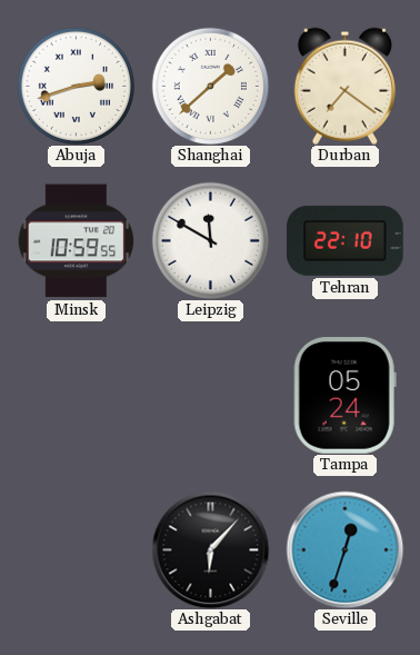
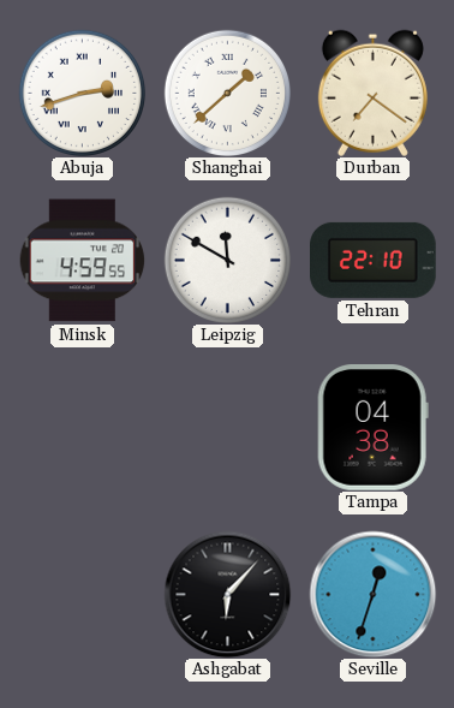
Minsk: 10:59 -> 4:59
Tampa: 05:24 -> 04:38
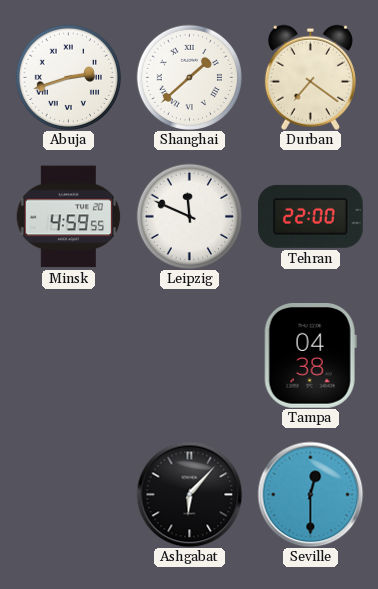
Leipzig: 11:50 -> 11:49
Tehran: 22:10 -> 22:00
Seville: 12:33 -> 12:30
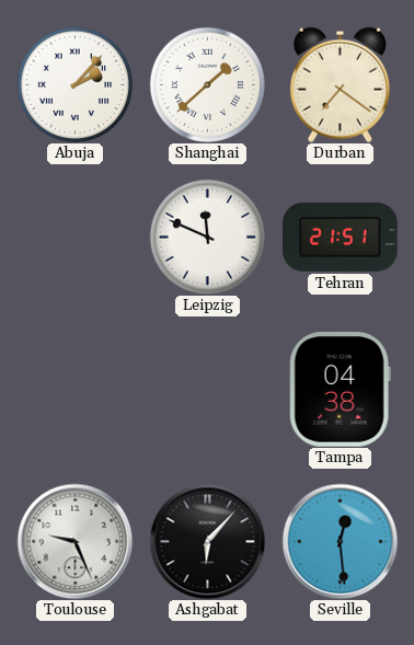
Abuja: 2:42 -> 2:07
Minsk: 4:59 -> none
Tehran: 22:00 -> 21:51
Toulouse: none -> 9:26
Seville: 12:30 -> 12:29
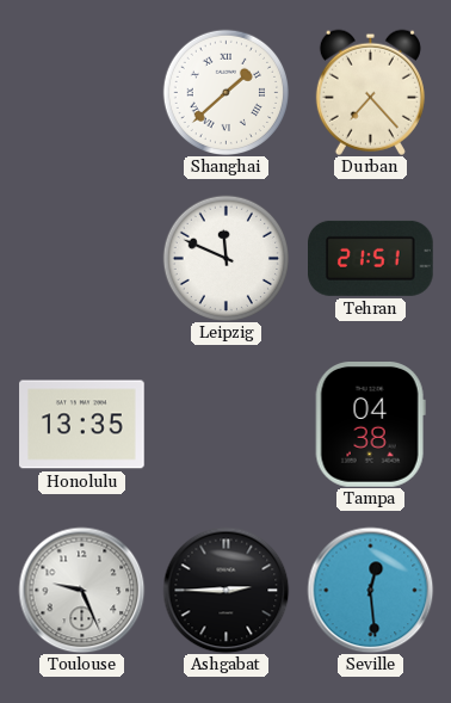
Abuja: 2:07 -> none
Durban: 7:21 -> 7:23
Honolulu: none -> 13:35
Ashgabat: 6:07 -> 2:45
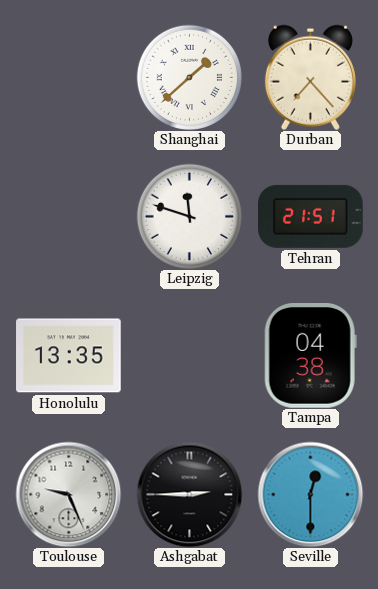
Leipzig: 11:49 -> 11:48
Seville: 12:29 -> 12:30
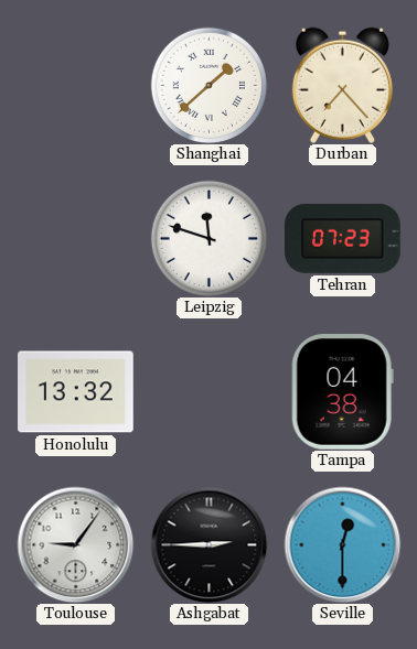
Tehran: 21:51 -> 07:23
Honolulu: 13:35 -> 13:32
Toulouse: 9:26 -> 9:06
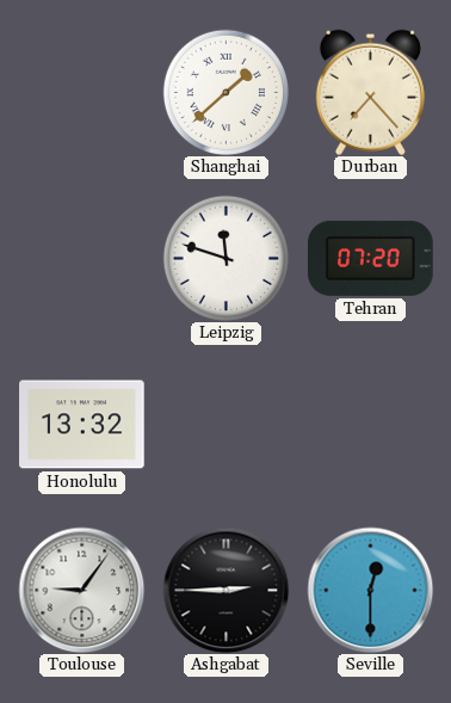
Tehran: 07:23 -> 07:20
Tampa: 04:38 -> none
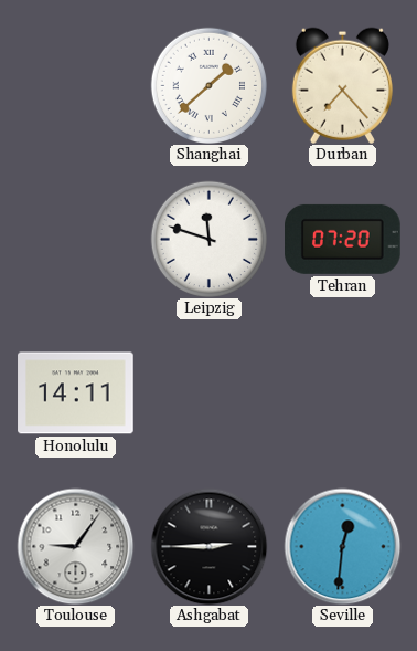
Honolulu: 13:32 -> 14:11
Seville: 12:30 -> 12:31
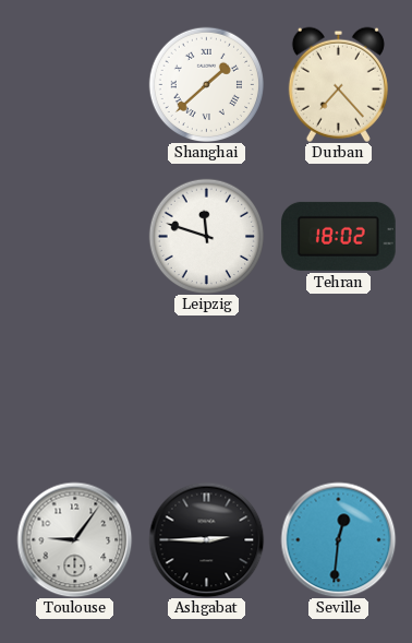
Tehran: 07:20 -> 18:02
Honolulu: 14:11 -> none
